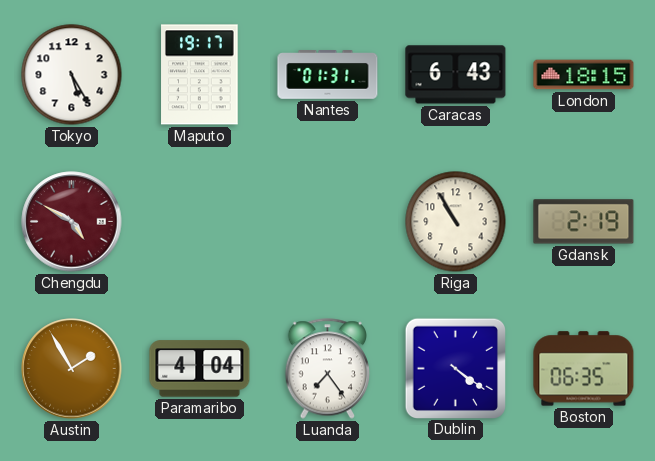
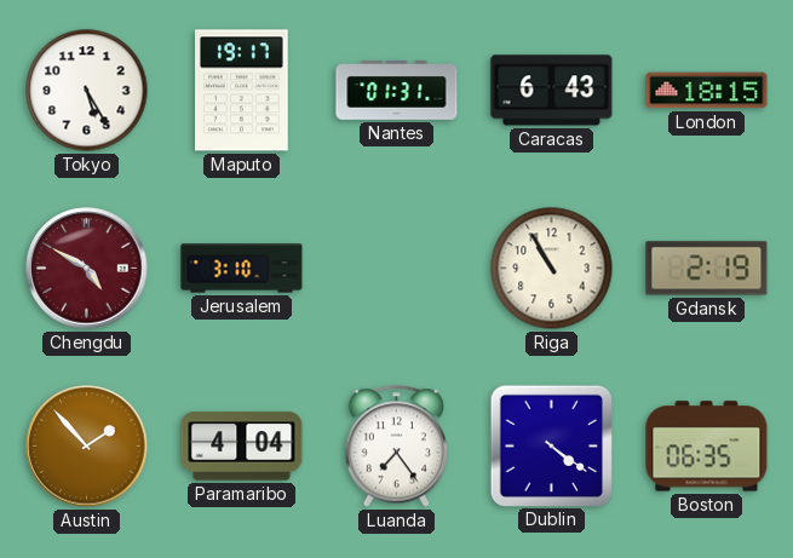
Jerusalem: none -> 3:10
Austin: 1:55 -> 1:53
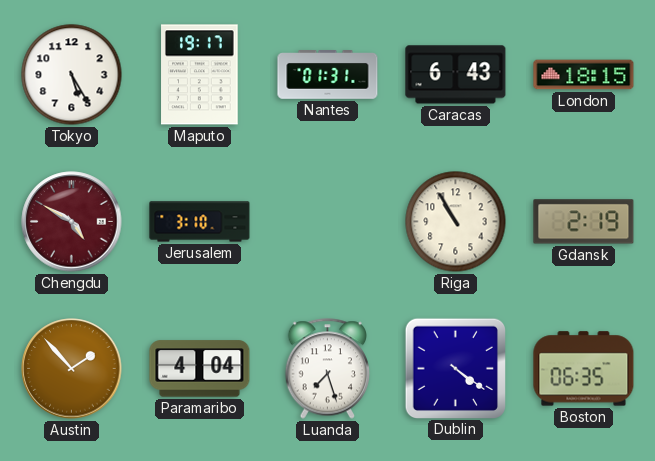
Luanda: 7:24 -> 7:27
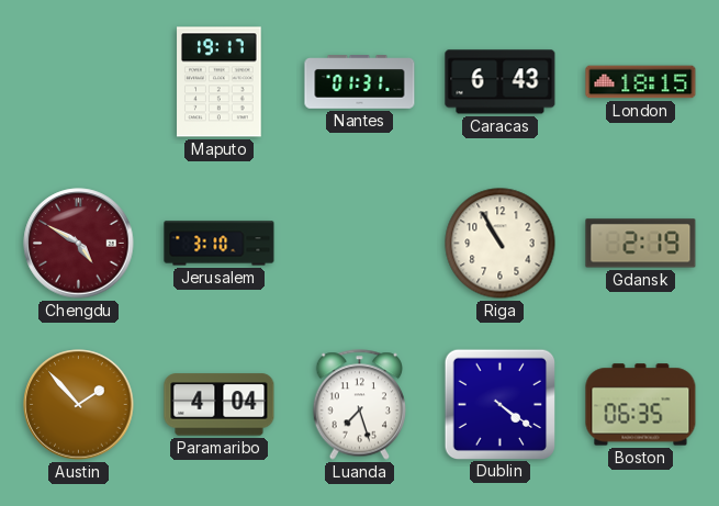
Tokyo: 5:25 -> none
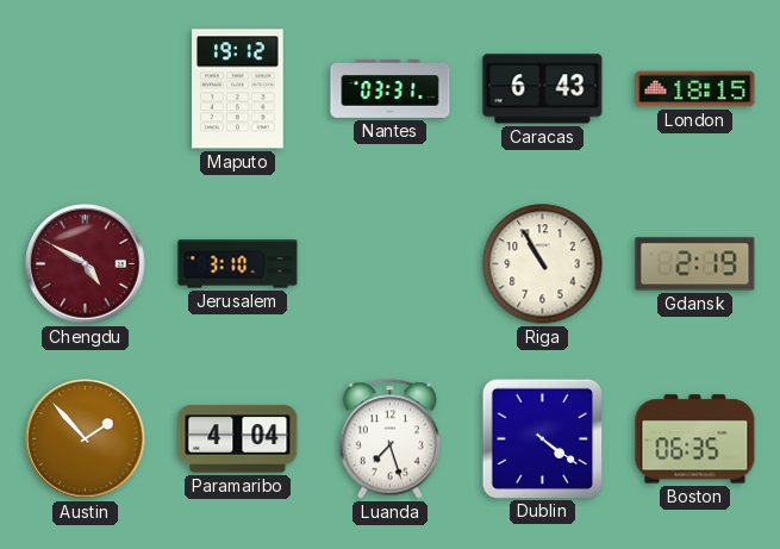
Maputo: 19:17 -> 19:12
Nantes: 01:31 -> 03:31
